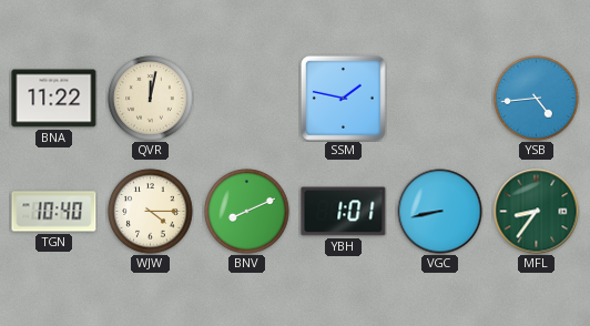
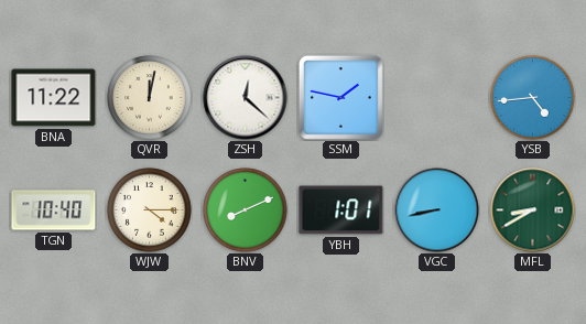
ZSH: none -> 12:22
MFL: 8:36 -> 8:40
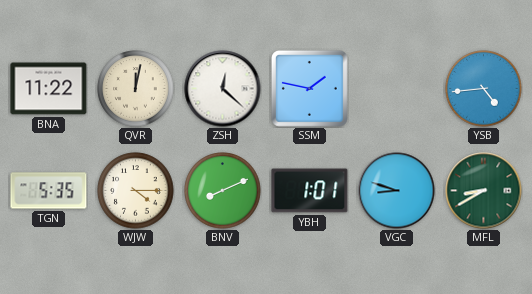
TGN: 10:40 -> 5:35
VGC: 8:43 -> 8:48
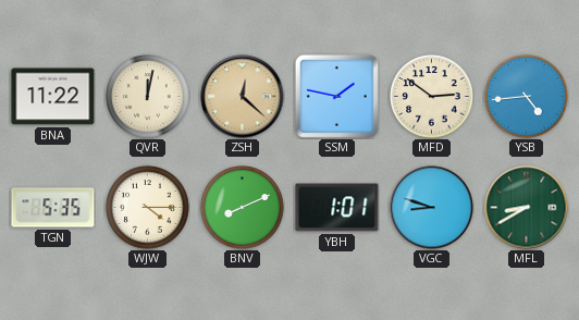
ZSH dial: white -> champagne
MFD: none -> 2:51
